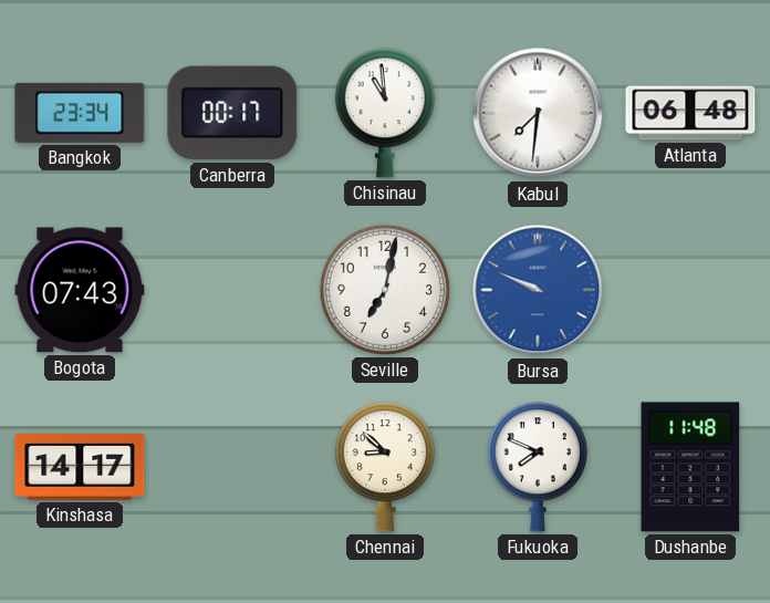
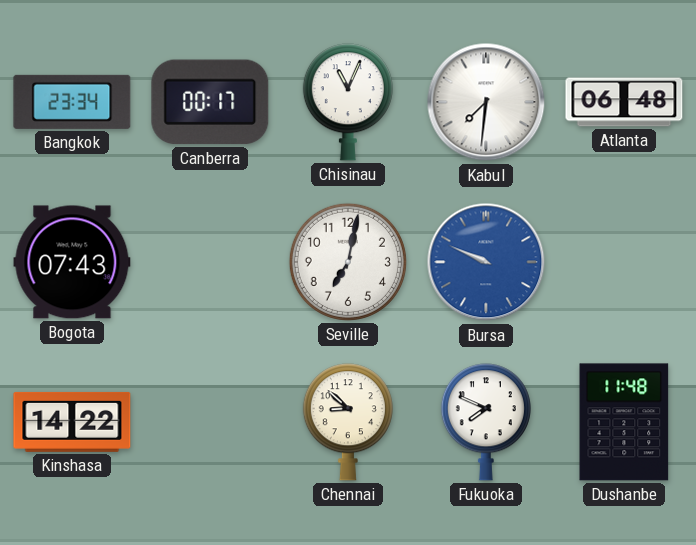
Chisinau: 10:59 -> 11:04
Kinshasa: 14:17 -> 14:22
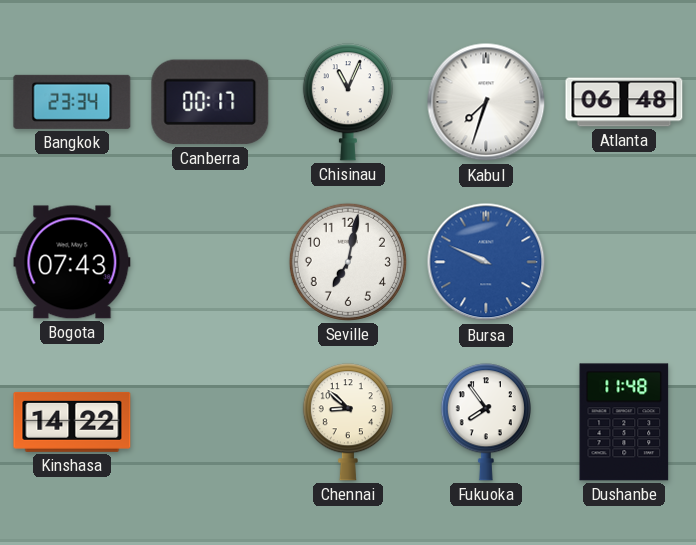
Kabul: 7:31 -> 7:33
Fukuoka: 7:49 -> 7:54
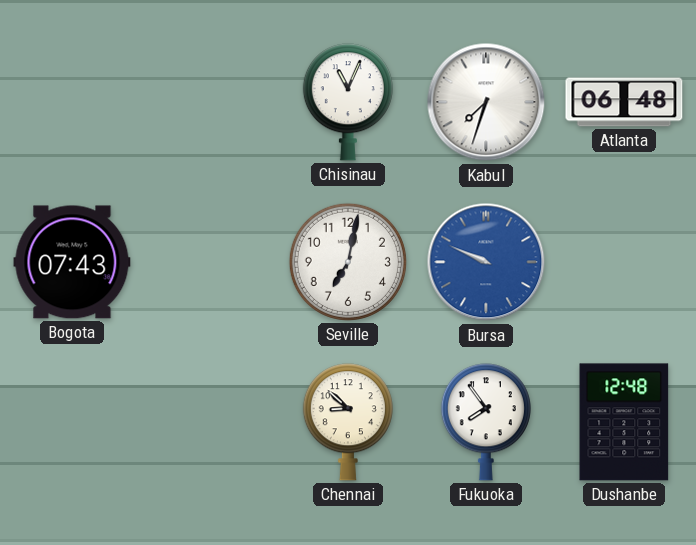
Bangkok: 23:34 -> none
Canberra: 00:17 -> none
Kinshasa: 14:22 -> none
Dushanbe: 11:48 -> 12:48
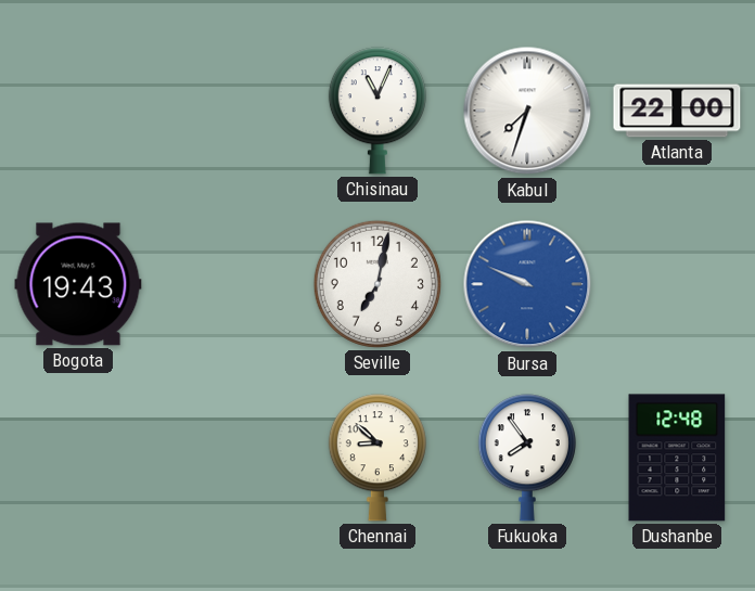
Atlanta: 06:48 -> 22:00
Bogota: 07:43 -> 19:43
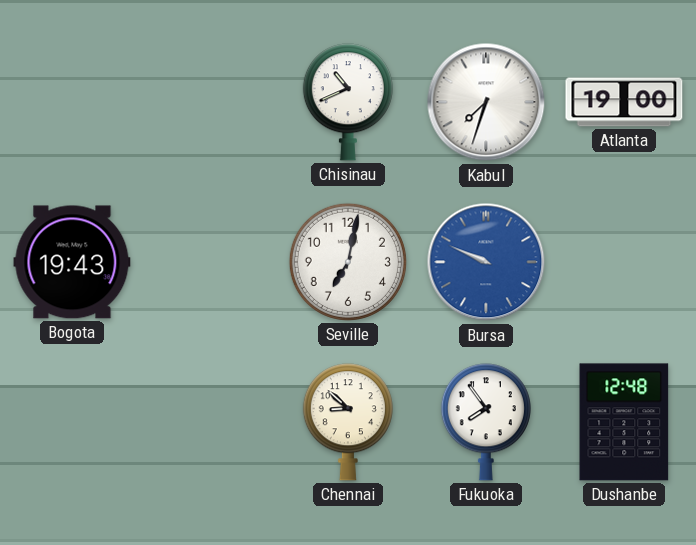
Chisinau: 11:04 -> 10:41
Atlanta: 22:00 -> 19:00
